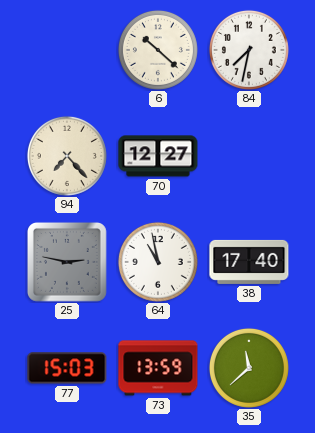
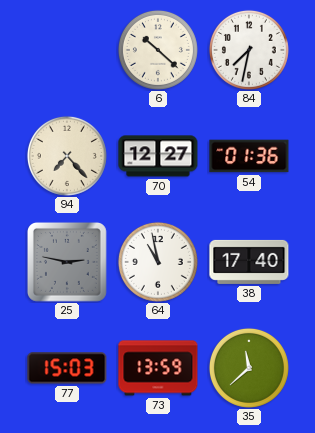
54: none -> 01:36
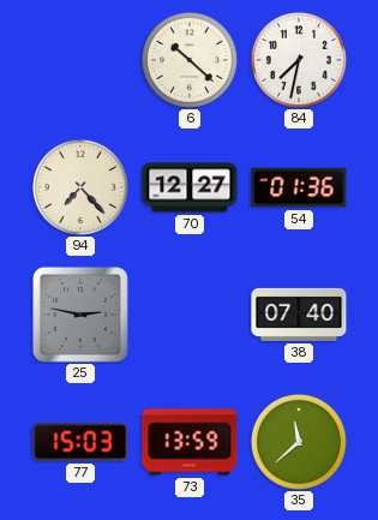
64: 10:58 -> none
38: 17:40 -> 07:40
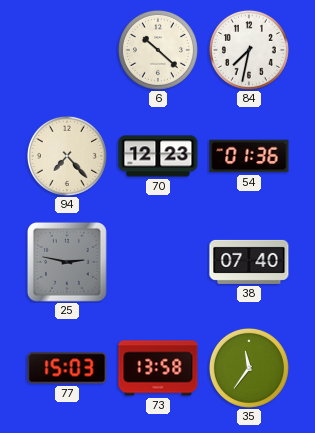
70: 12:27 -> 12:23
73: 13:59 -> 13:58
35: 11:38 -> 11:36
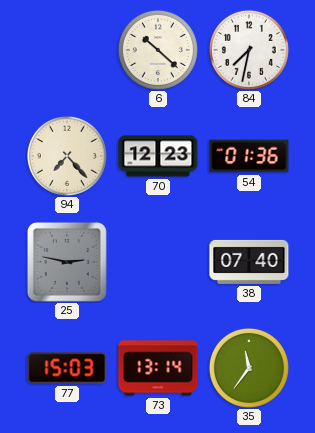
73: 13:58 -> 13:14
